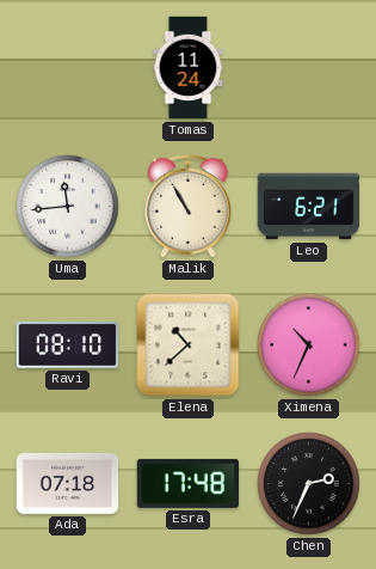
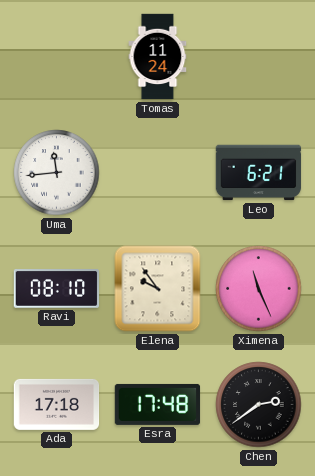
Malik: 10:55 -> none
Elena: 10:38 -> 9:54
Ximena: 10:34 -> 11:26
Ada: 07:18 -> 17:18
Chen: 2:34 -> 2:39
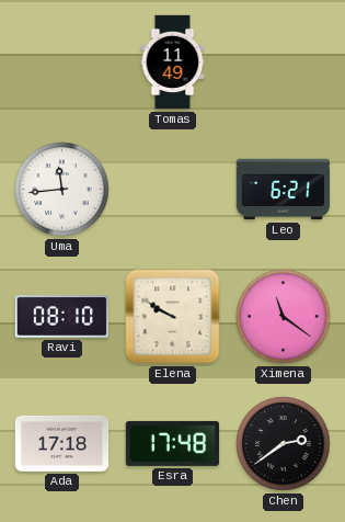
Tomas: 11:24 -> 11:49
Elena: 9:54 -> 9:50
Ximena: 11:26 -> 11:21
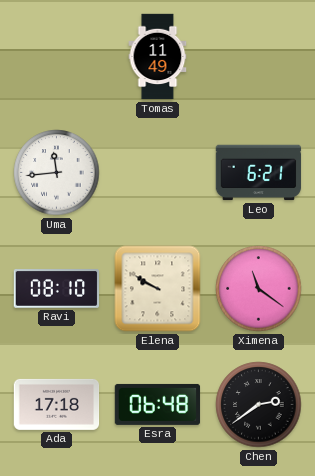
Esra: 17:48 -> 06:48
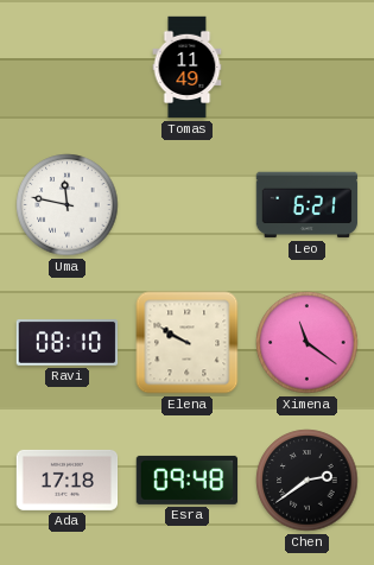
Uma: 11:44 -> 11:47
Esra: 06:48 -> 09:48
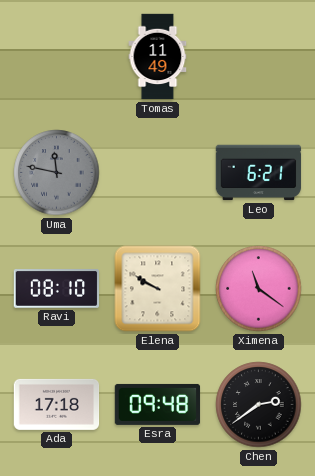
Uma dial: white -> grey
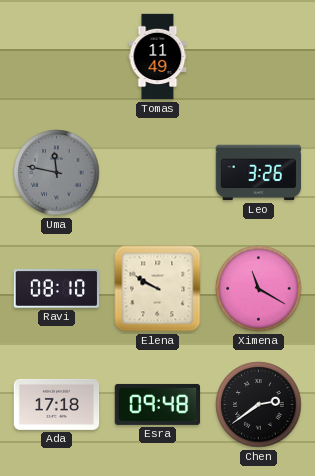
Leo: 6:21 -> 3:26
Ximena: 11:21 -> 11:20
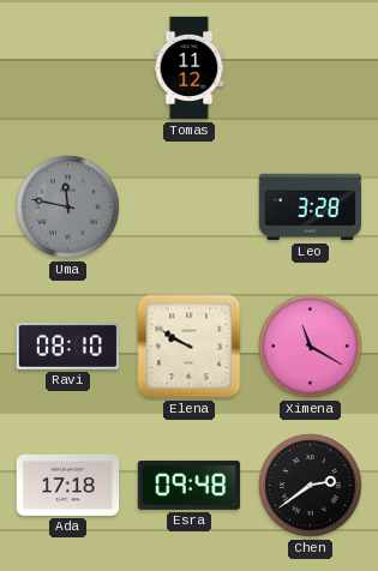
Tomas: 11:49 -> 11:12
Leo: 3:26 -> 3:28
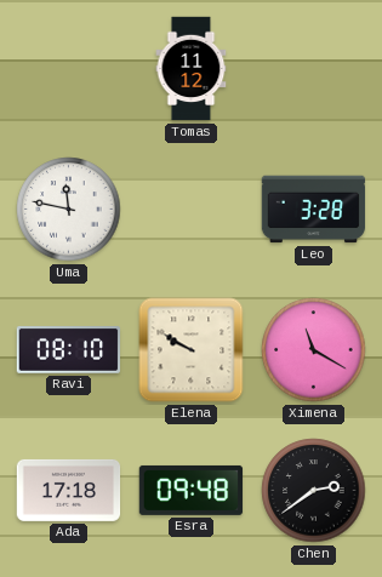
Uma dial: grey -> white
